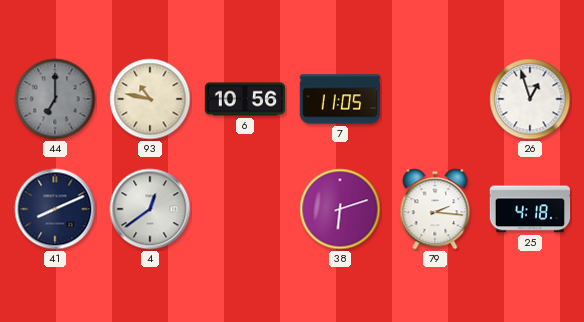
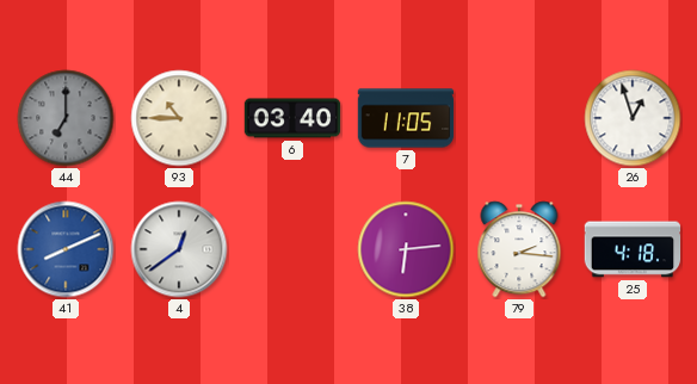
93: 10:47 -> 10:45
6: 10:56 -> 03:40
41 dial: navy -> blue
38: 6:12 -> 6:14
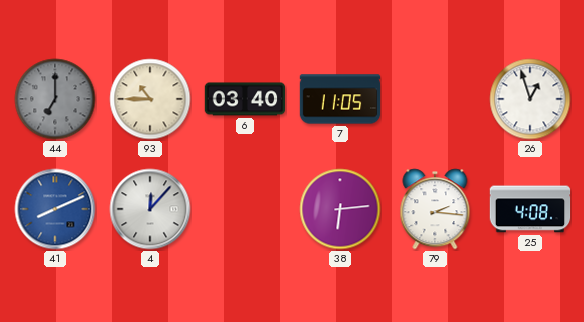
4: 12:39 -> 12:07
25: 4:18 -> 4:08
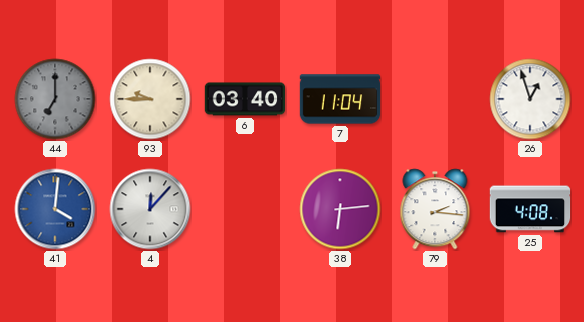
93: 10:45 -> 9:45
7: 11:05 -> 11:04
41: 8:11 -> 4:01
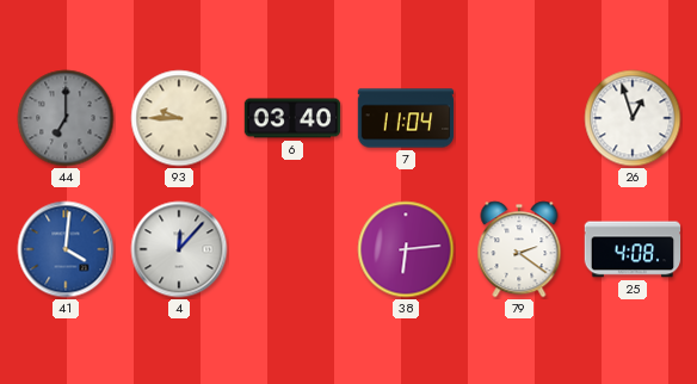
79: 2:16 -> 2:21
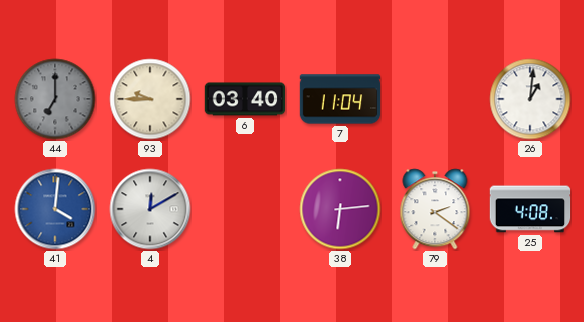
26: 12:57 -> 1:01
4: 12:07 -> 12:10
